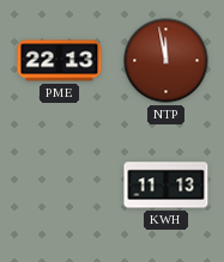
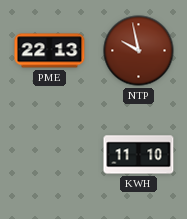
NTP: 11:58 -> 9:58
KWH: 11:13 -> 11:10
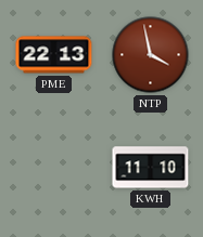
NTP: 9:58 -> 3:58
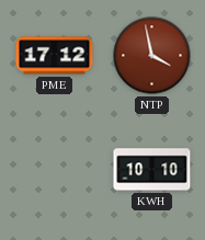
PME: 22:13 -> 17:12
KWH: 11:10 -> 10:10
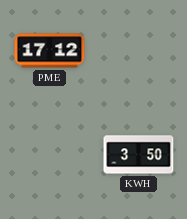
NTP: 3:58 -> none
KWH: 10:10 -> 3:50
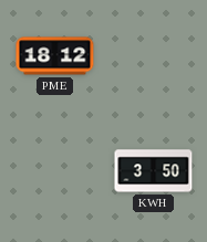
PME: 17:12 -> 18:12
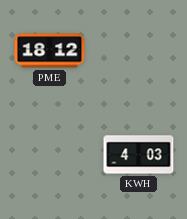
KWH: 3:50 -> 4:03
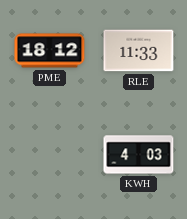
RLE: none -> 11:33
